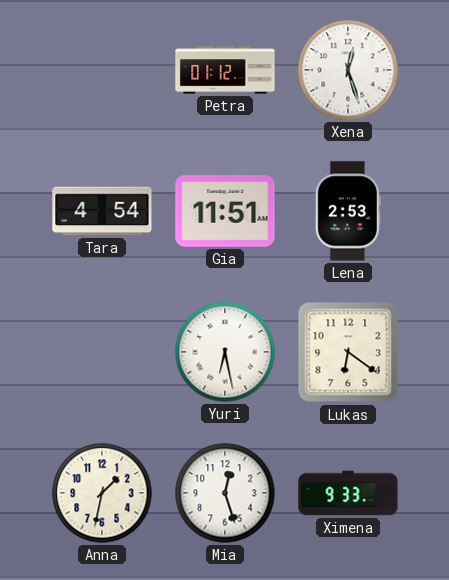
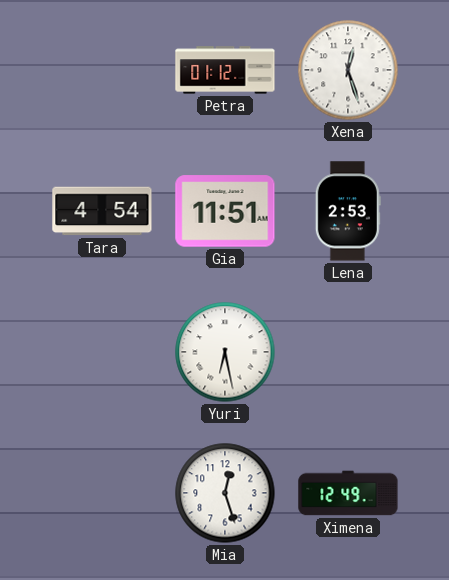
Lukas: 6:21 -> none
Anna: 1:32 -> none
Ximena: 9:33 -> 12:49
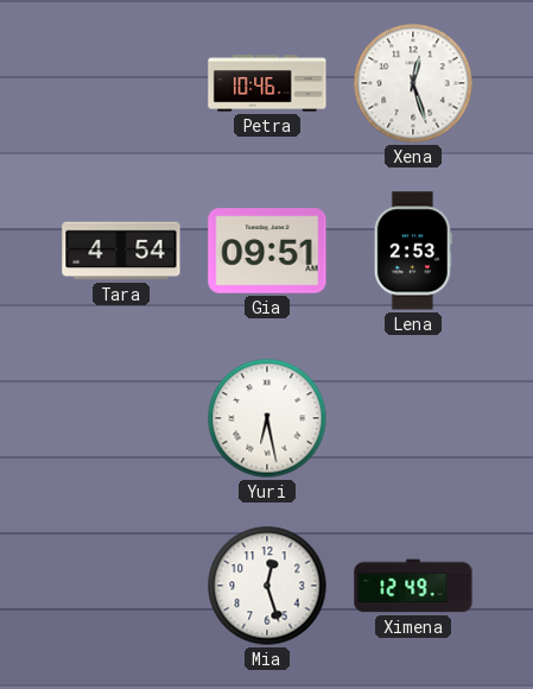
Petra: 01:12 -> 10:46
Gia: 11:51 -> 09:51
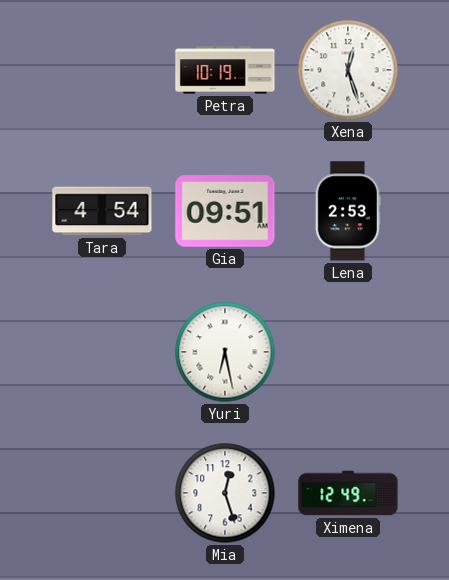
Petra: 10:46 -> 10:19
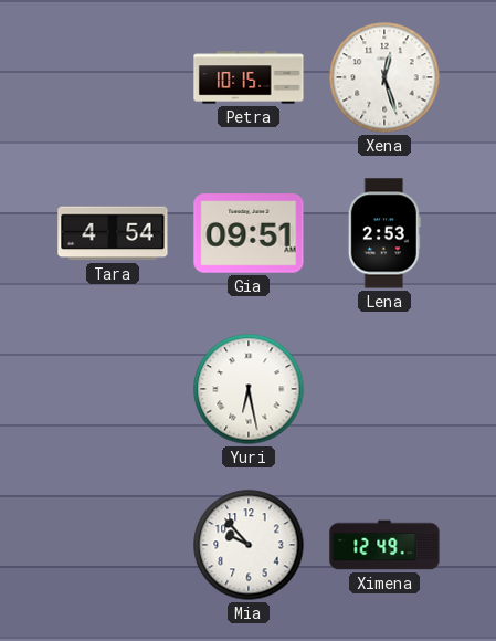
Petra: 10:19 -> 10:15
Mia: 12:27 -> 9:53
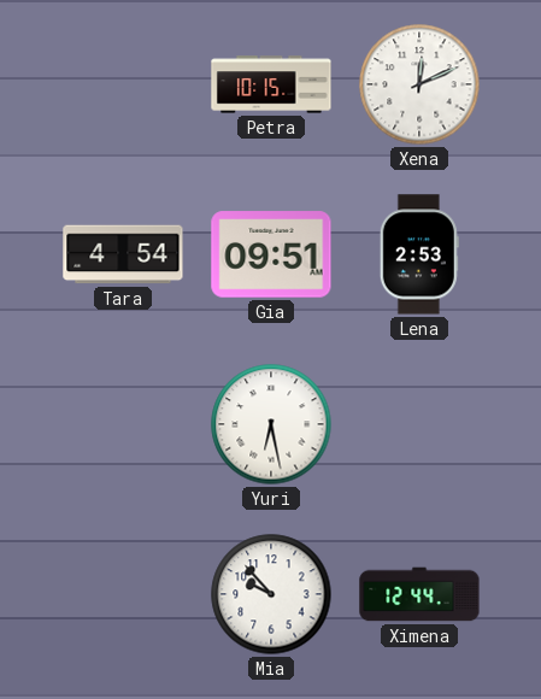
Xena: 12:27 -> 12:11
Ximena: 12:49 -> 12:44
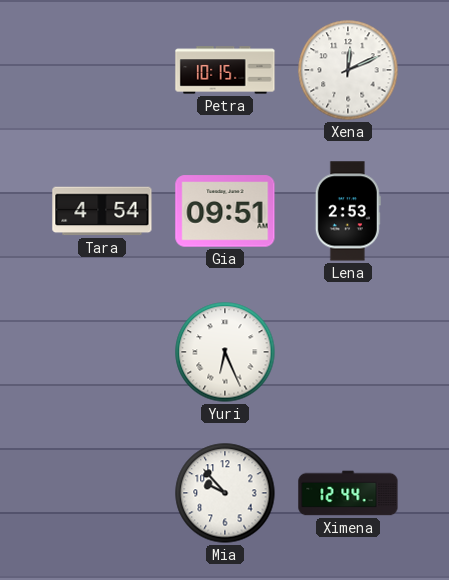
Yuri: 6:28 -> 6:26
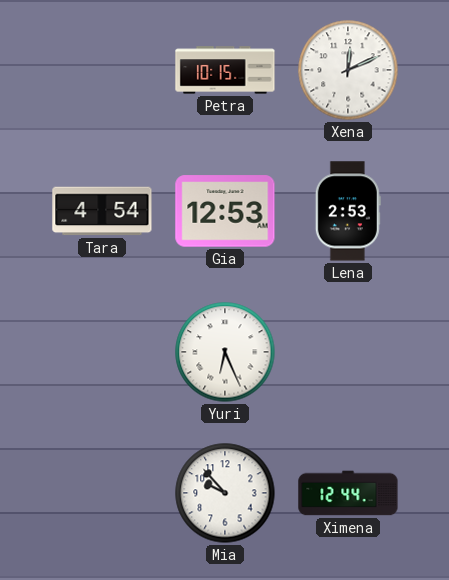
Gia: 09:51 -> 12:53
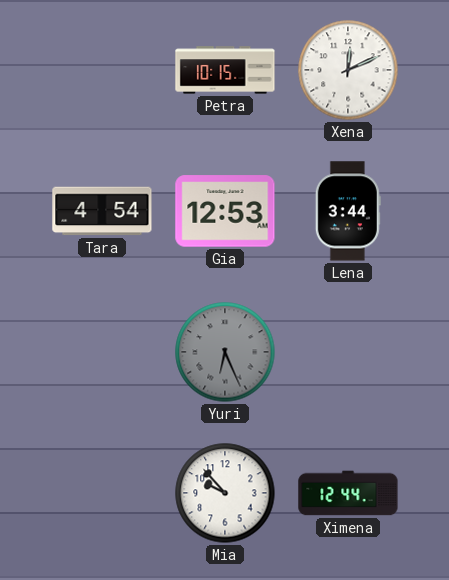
Lena: 2:53 -> 3:44
Yuri dial: white -> grey
